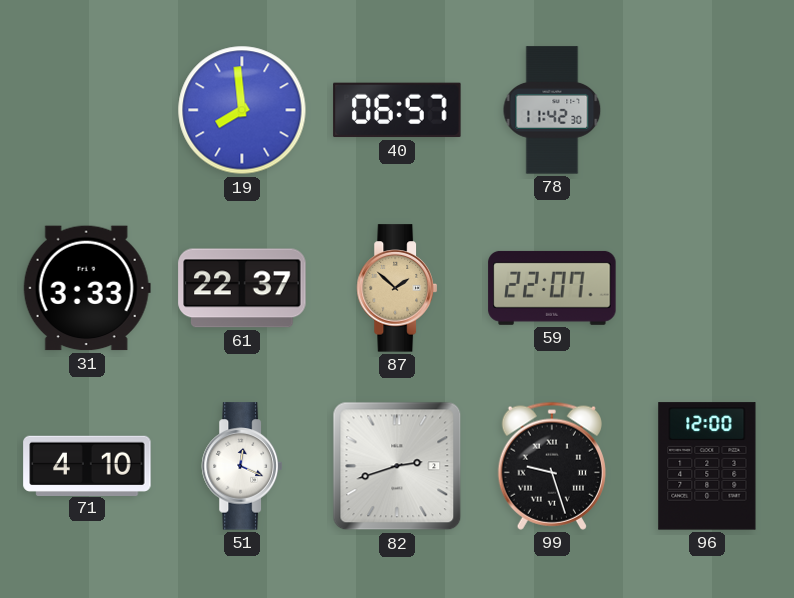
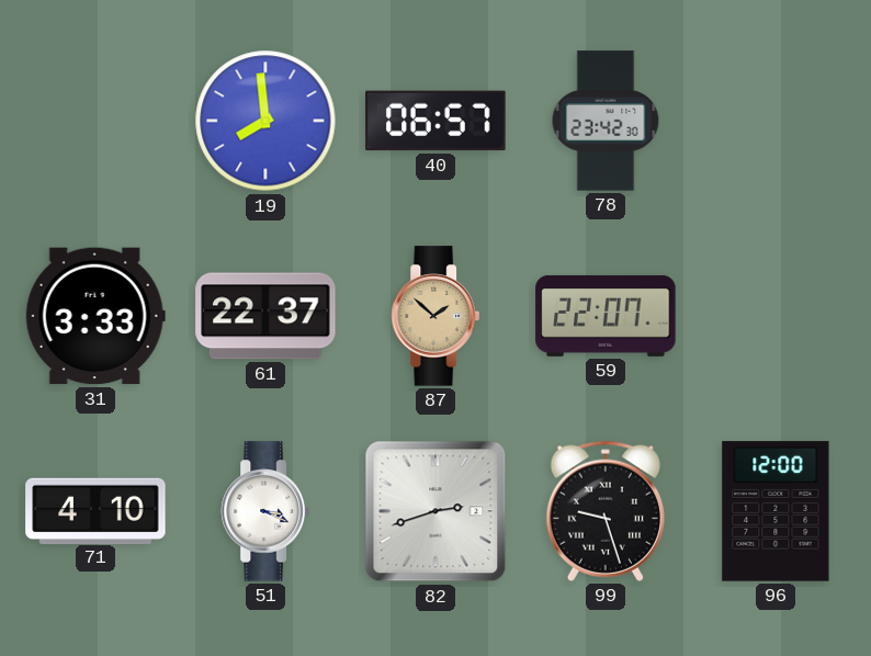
78: 11:42 -> 23:42
51: 12:19 -> 3:19
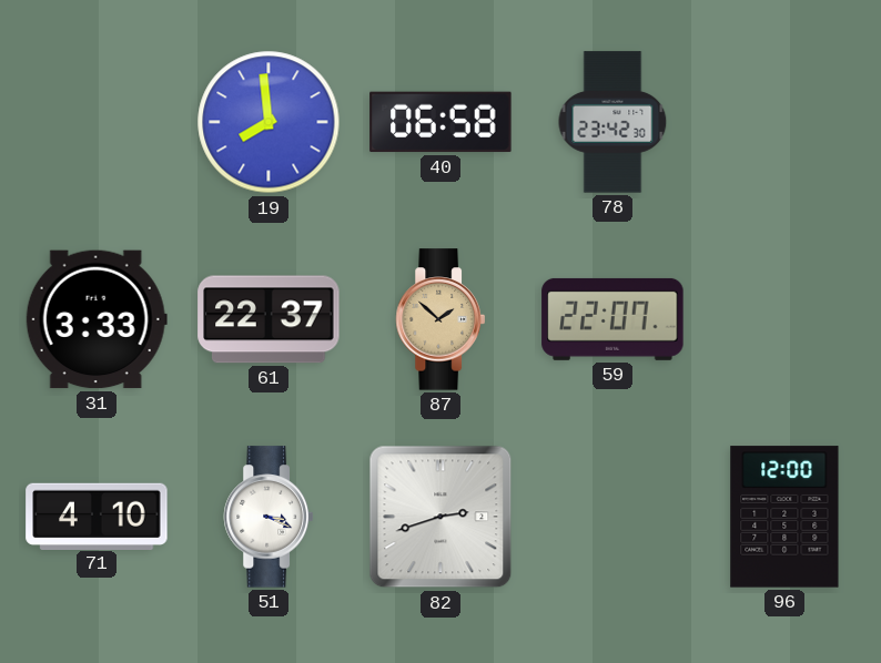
40: 06:57 -> 06:58
99: 9:27 -> none
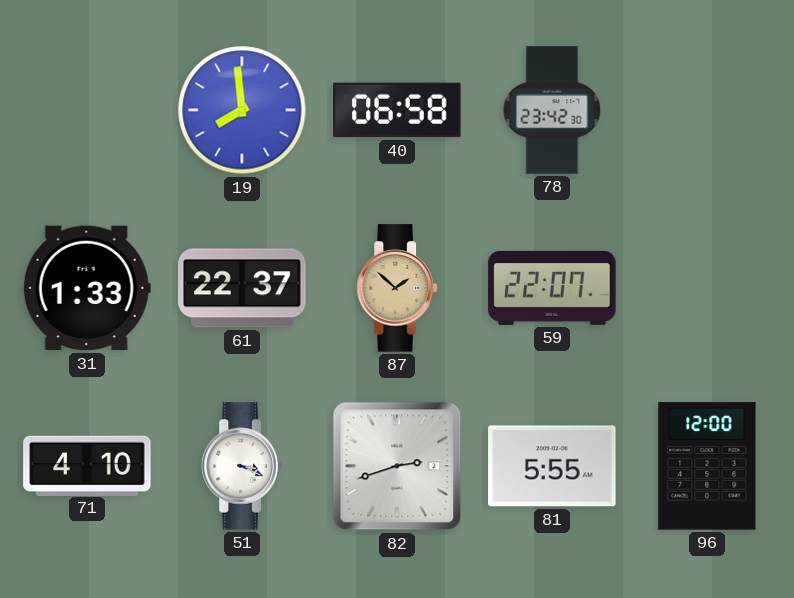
31: 3:33 -> 1:33
81: none -> 5:55
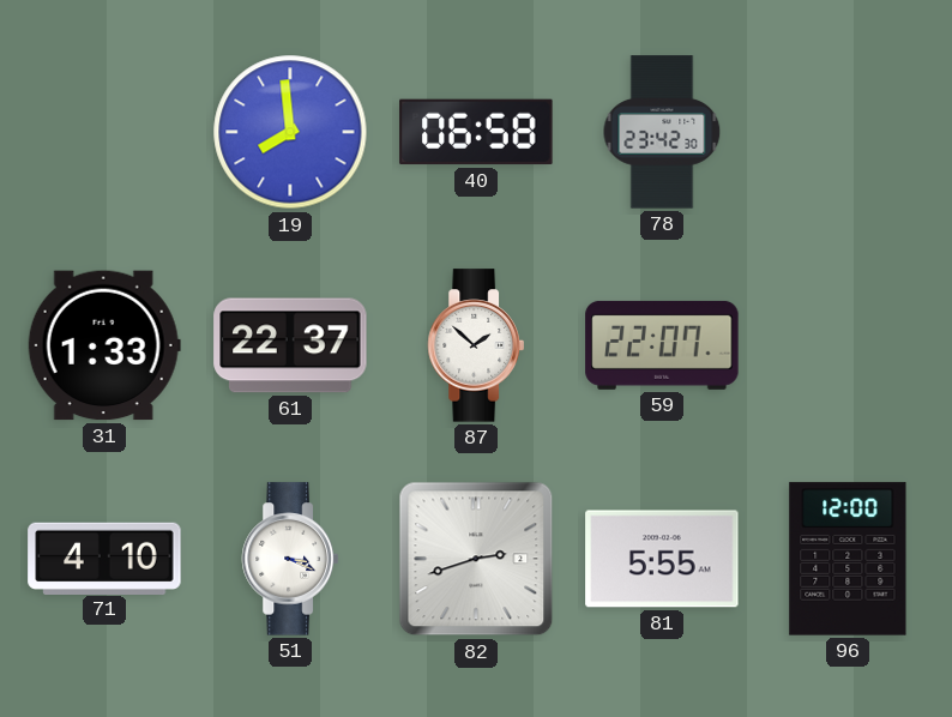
87 dial: champagne -> white
